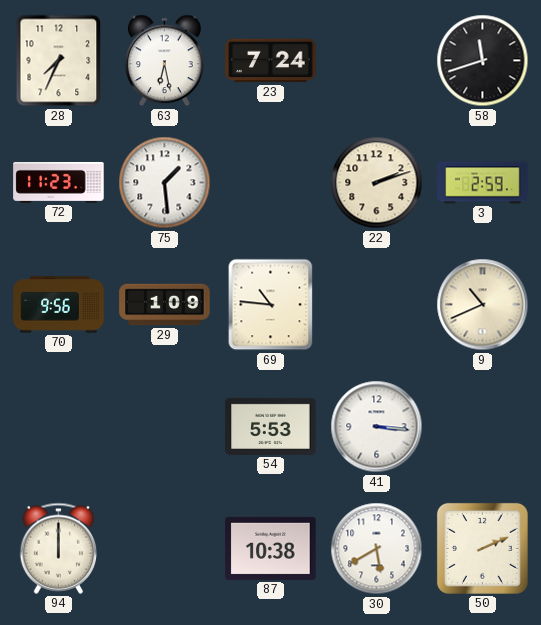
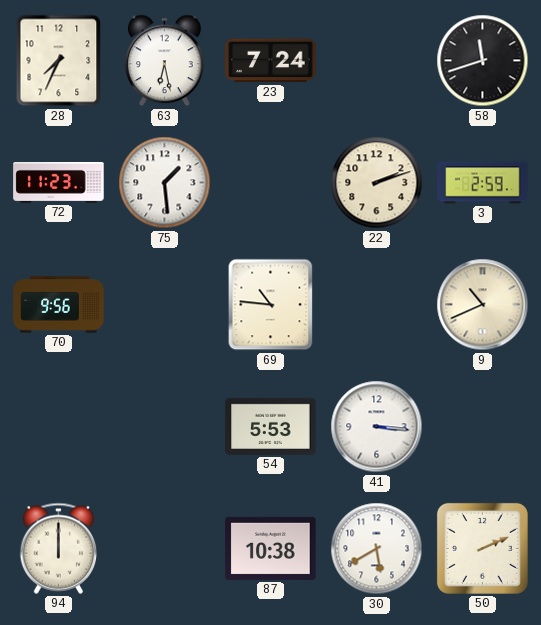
29: 1:09 -> none
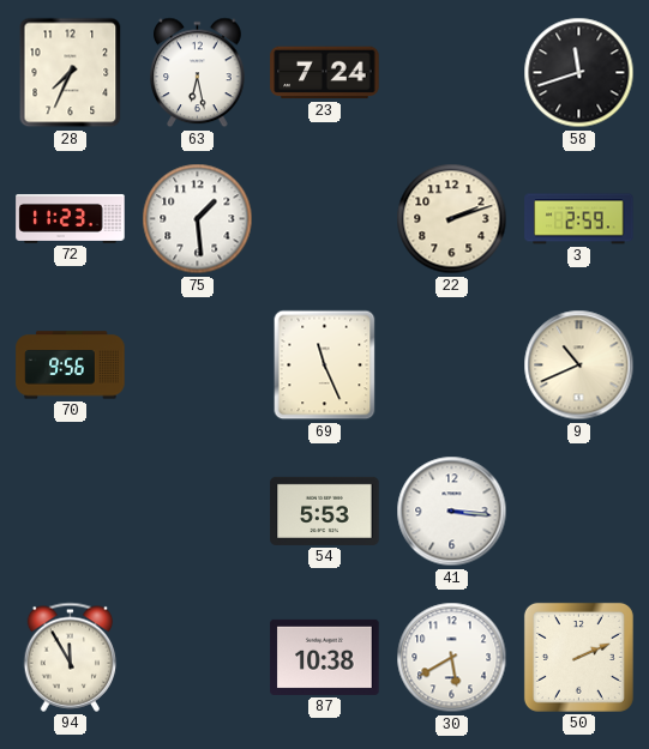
69: 10:46 -> 11:26
94: 12:00 -> 11:55
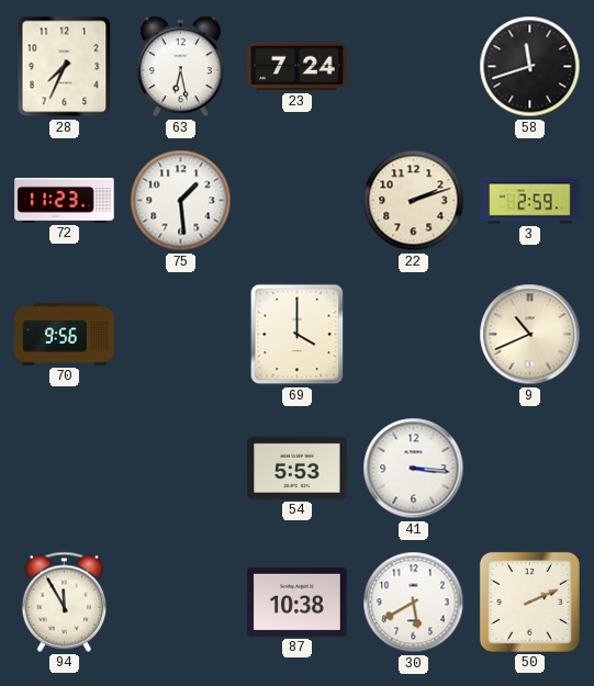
69: 11:26 -> 4:00
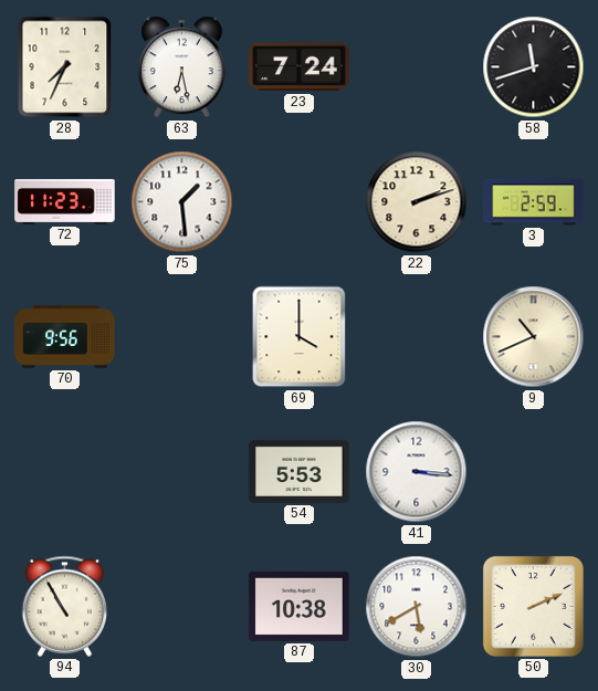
94: 11:55 -> 10:55
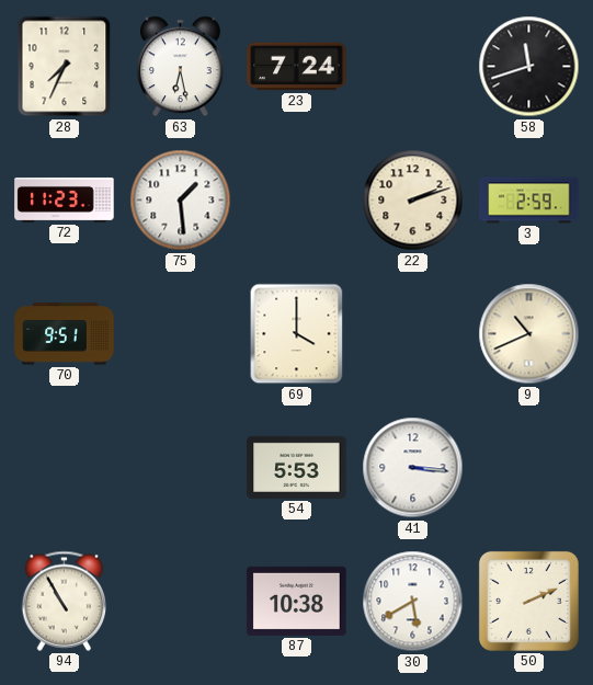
70: 9:56 -> 9:51
